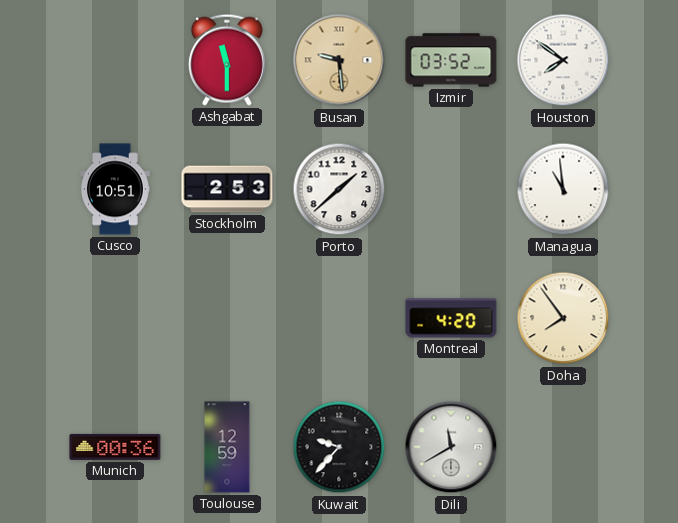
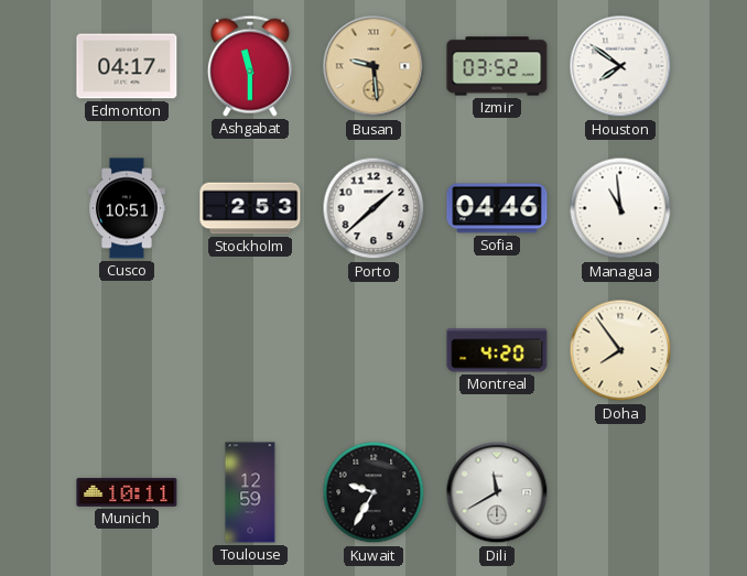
Edmonton: none -> 04:17
Sofia: none -> 04:46
Munich: 00:36 -> 10:11
Kuwait: 9:37 -> 9:35
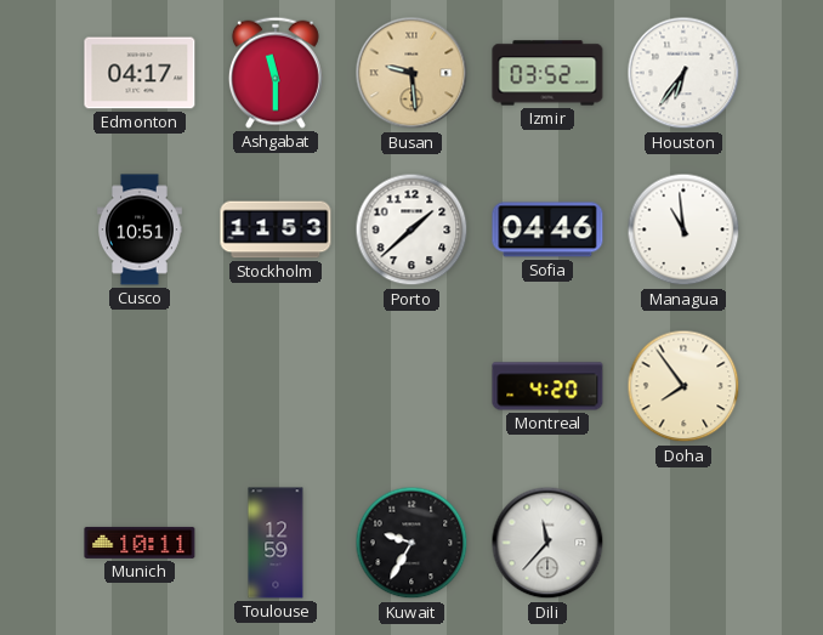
Houston: 7:51 -> 6:36
Stockholm: 2:53 -> 11:53
Dili: 11:40 -> 11:37
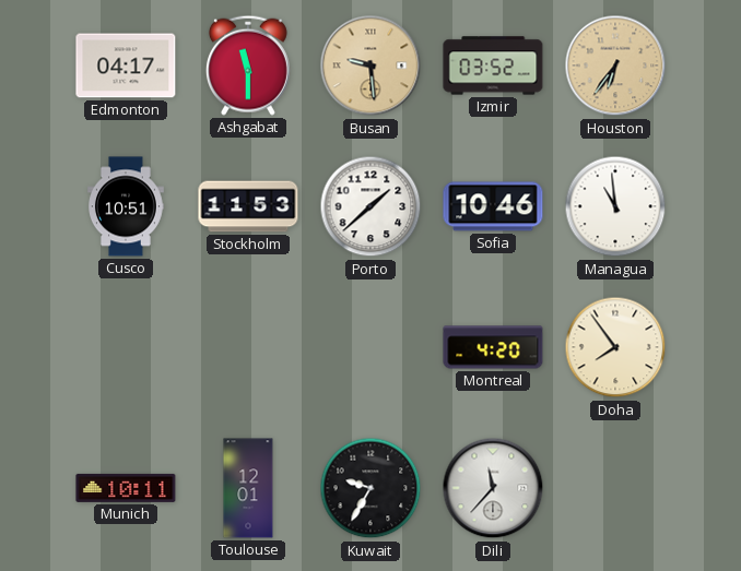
Houston dial: white -> champagne
Sofia: 04:46 -> 10:46
Toulouse: 12:59 -> 12:01
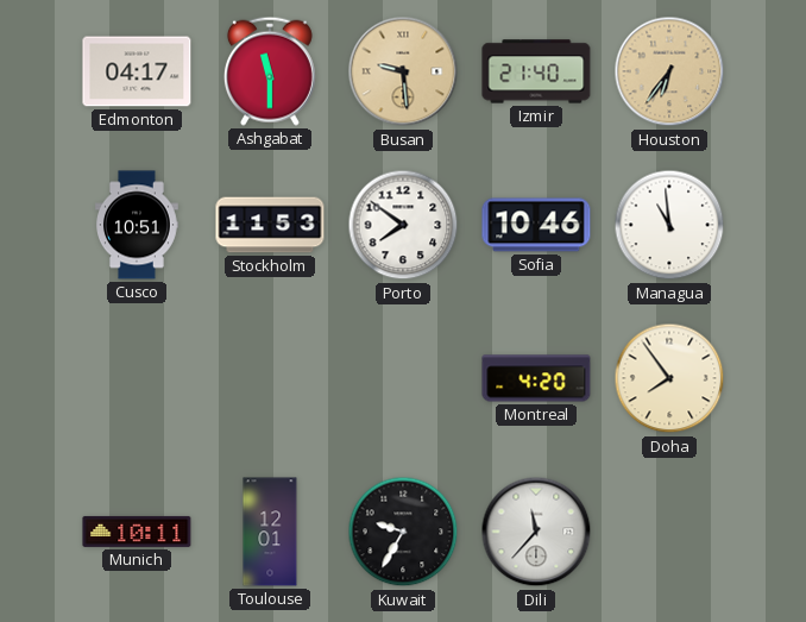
Izmir: 03:52 -> 21:40
Porto: 1:38 -> 7:51
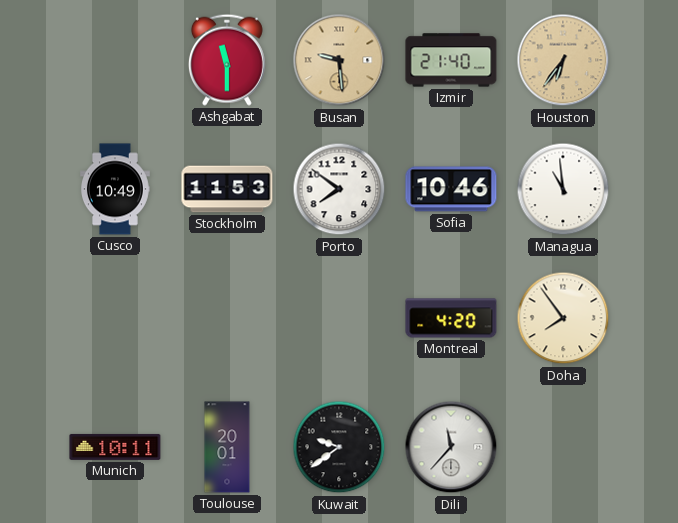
Edmonton: 04:17 -> none
Cusco: 10:51 -> 10:49
Toulouse: 12:01 -> 20:01
Kuwait: 9:35 -> 9:39
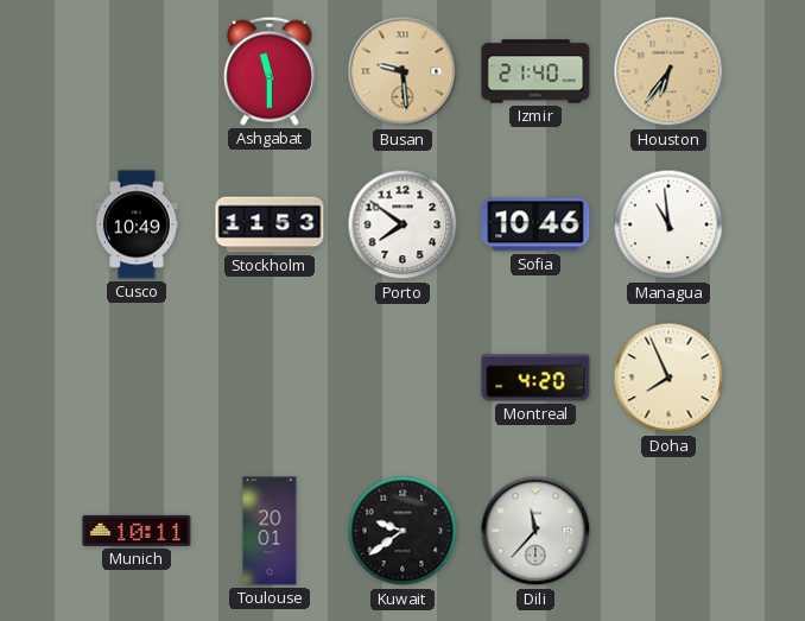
Doha: 7:54 -> 7:56
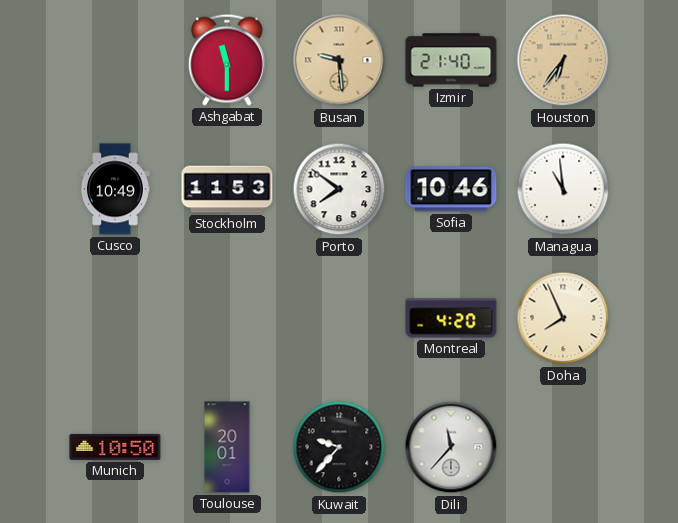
Munich: 10:11 -> 10:50
Kuwait: 9:39 -> 9:37
